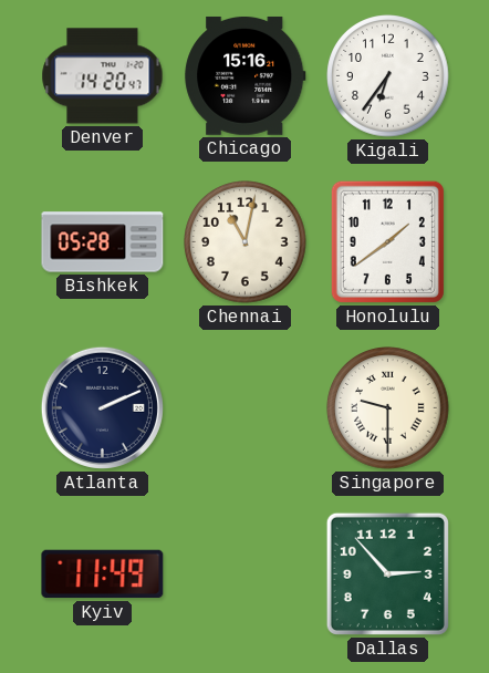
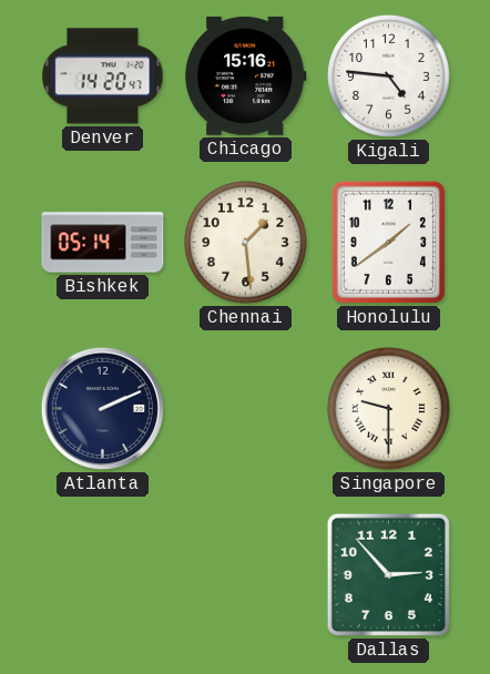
Kigali: 6:36 -> 4:46
Bishkek: 05:28 -> 05:14
Chennai: 11:02 -> 1:29
Kyiv: 11:49 -> none
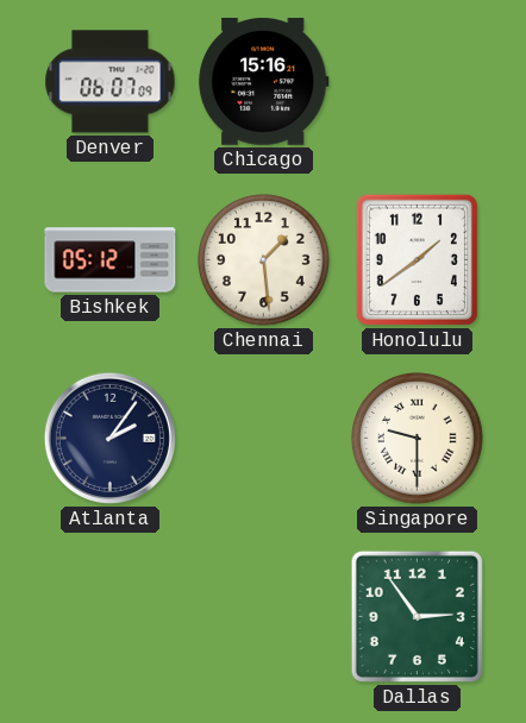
Denver: 14:20 -> 06:07
Kigali: 4:46 -> none
Bishkek: 05:14 -> 05:12
Atlanta: 2:11 -> 2:06
Dallas: 2:53 -> 2:54
